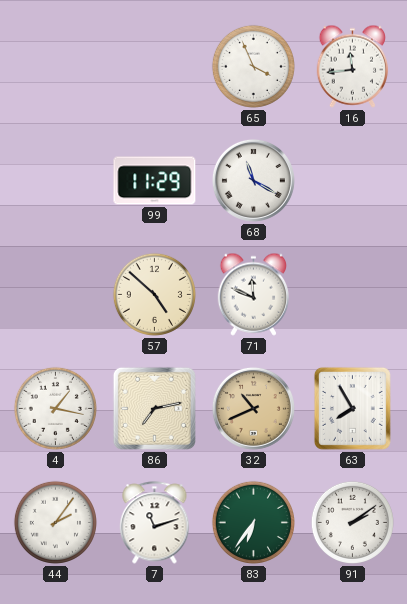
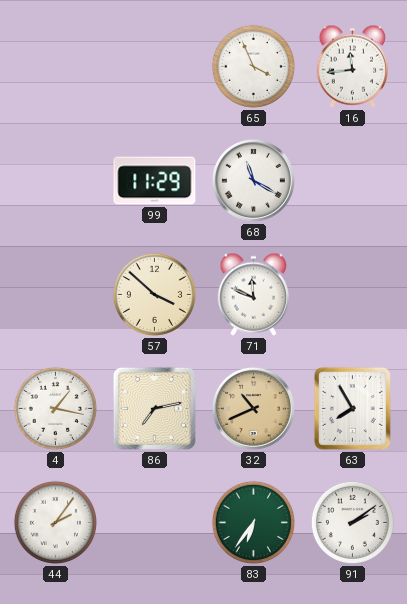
57: 4:52 -> 3:52
7: 11:12 -> none
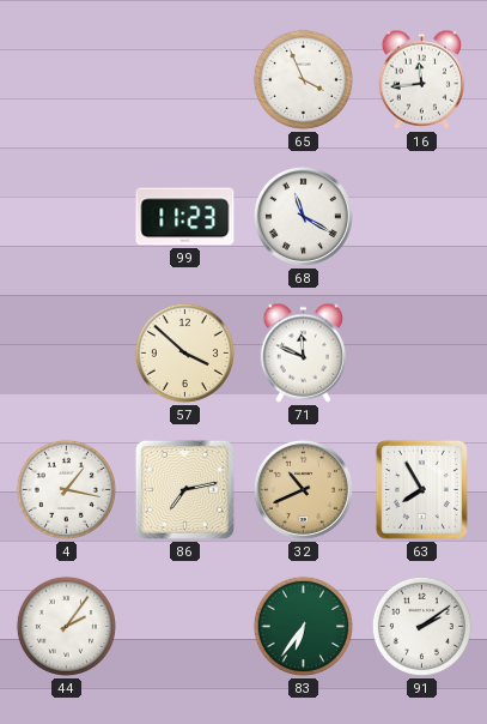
99: 11:29 -> 11:23
